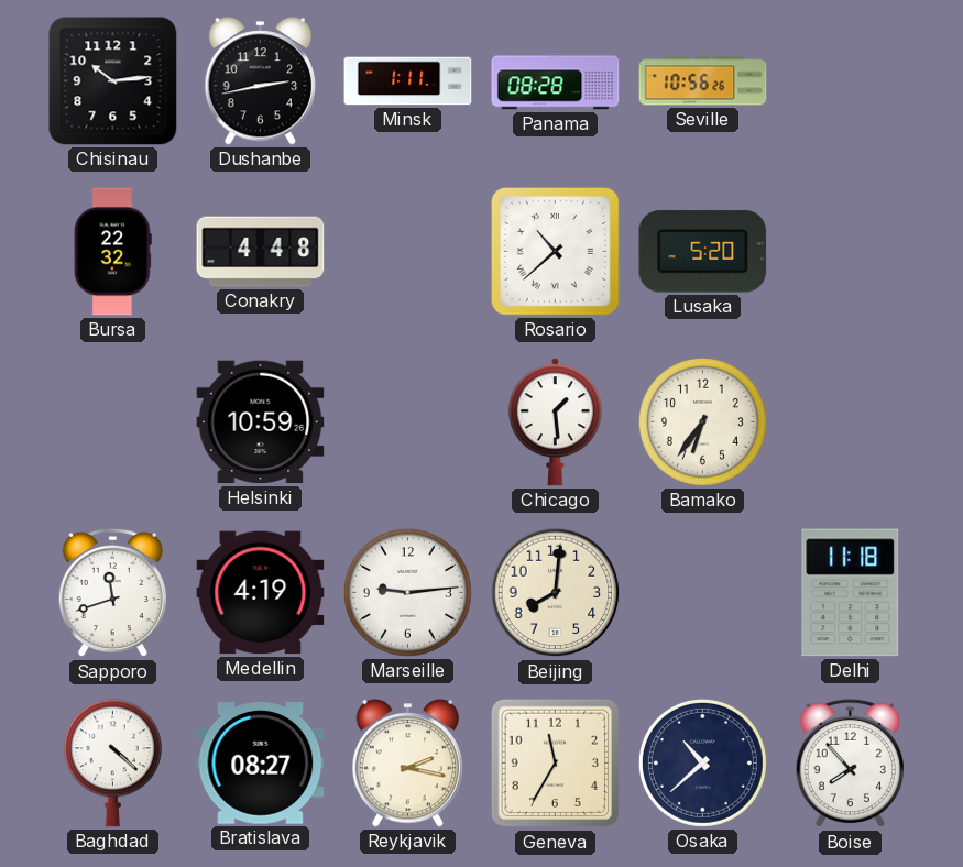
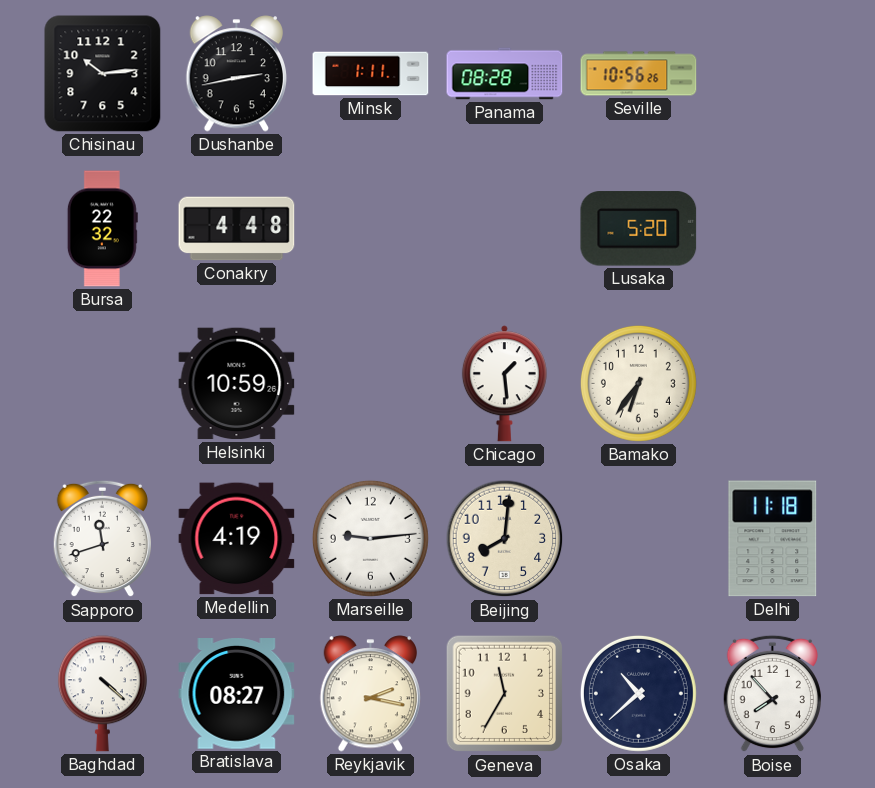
Rosario: 10:38 -> none
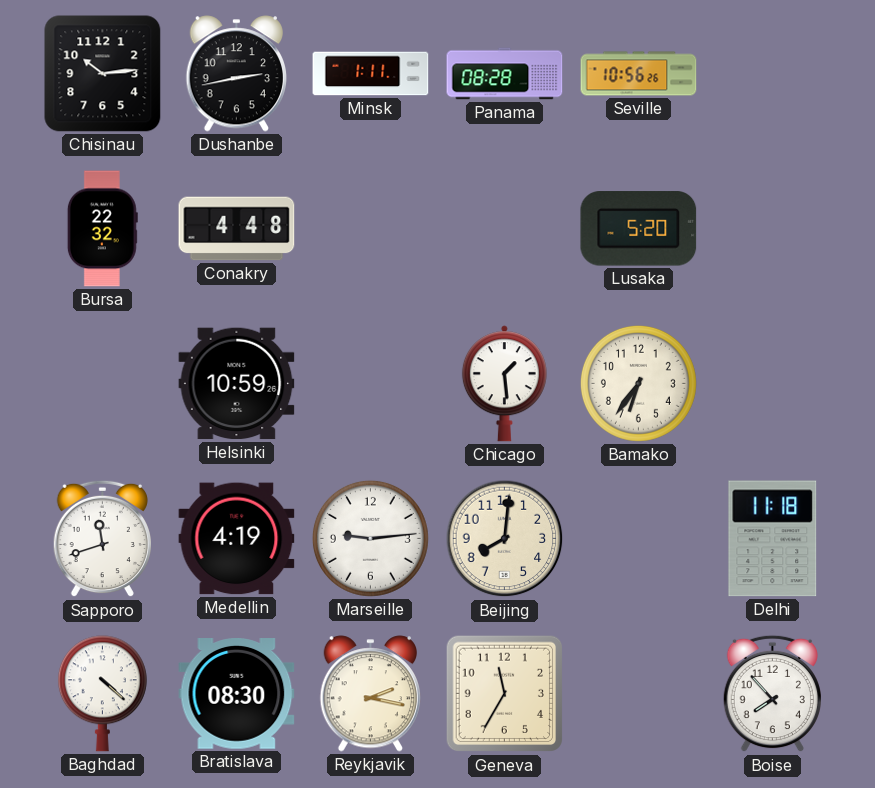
Bratislava: 08:27 -> 08:30
Osaka: 10:38 -> none
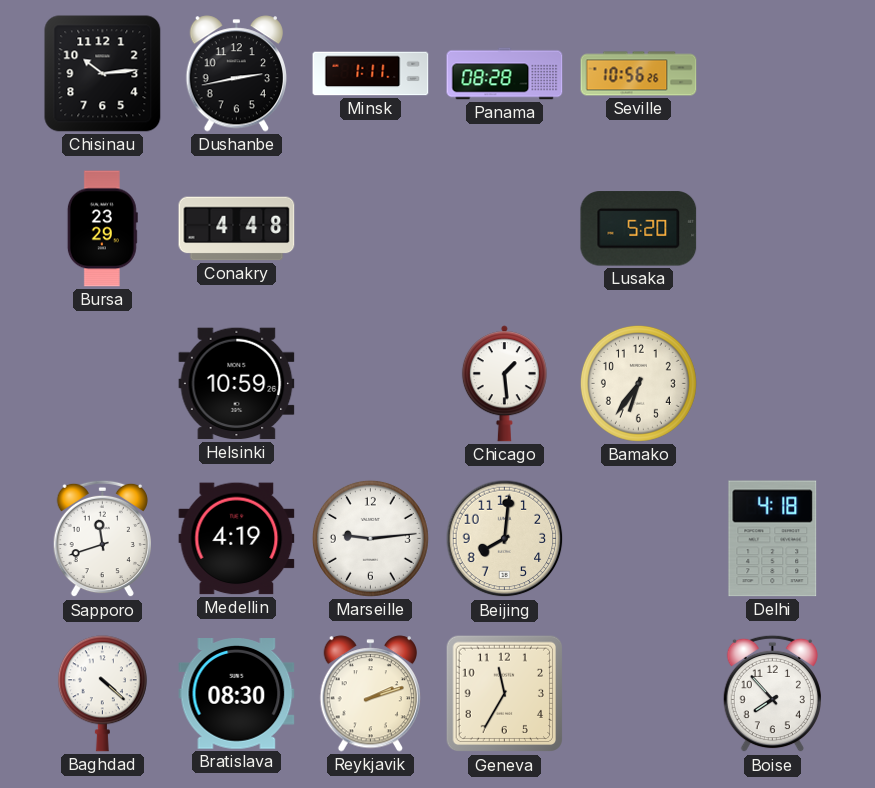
Bursa: 22:32 -> 23:29
Delhi: 11:18 -> 4:18
Reykjavik: 2:17 -> 2:12
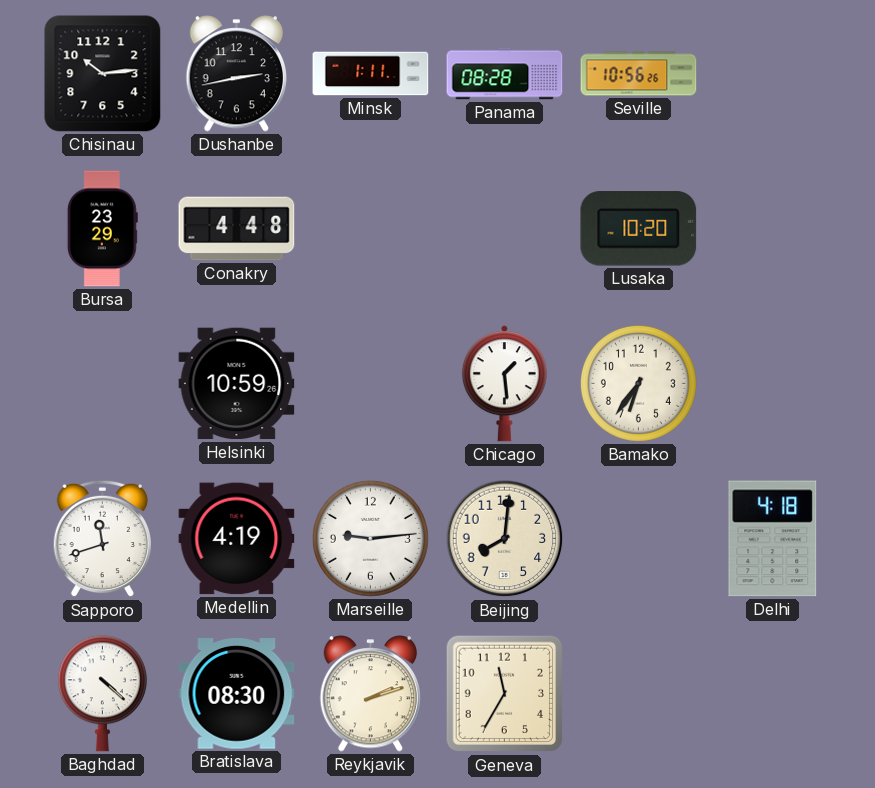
Lusaka: 5:20 -> 10:20
Boise: 7:53 -> none
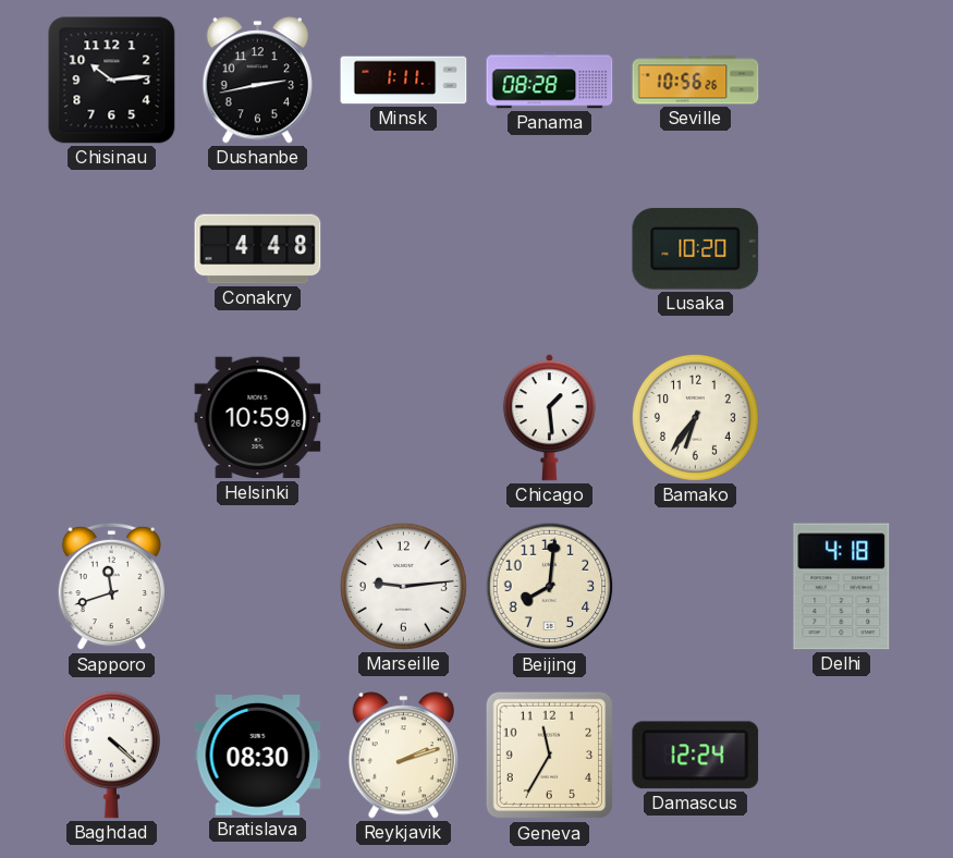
Bursa: 23:29 -> none
Medellin: 4:19 -> none
Damascus: none -> 12:24
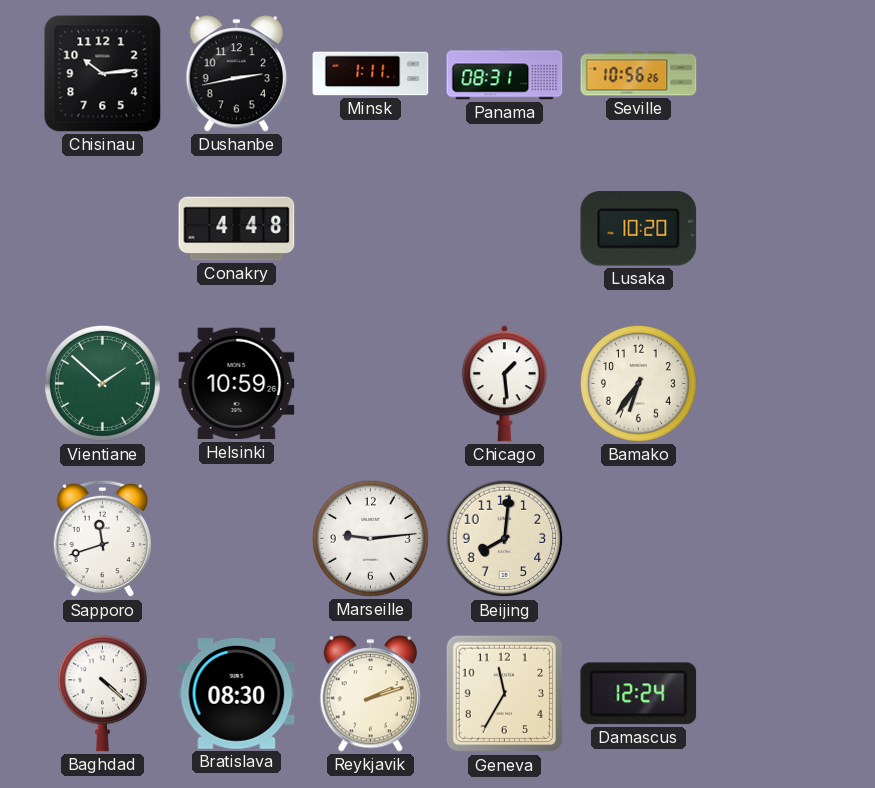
Panama: 08:28 -> 08:31
Vientiane: none -> 1:52
Delhi: 4:18 -> none
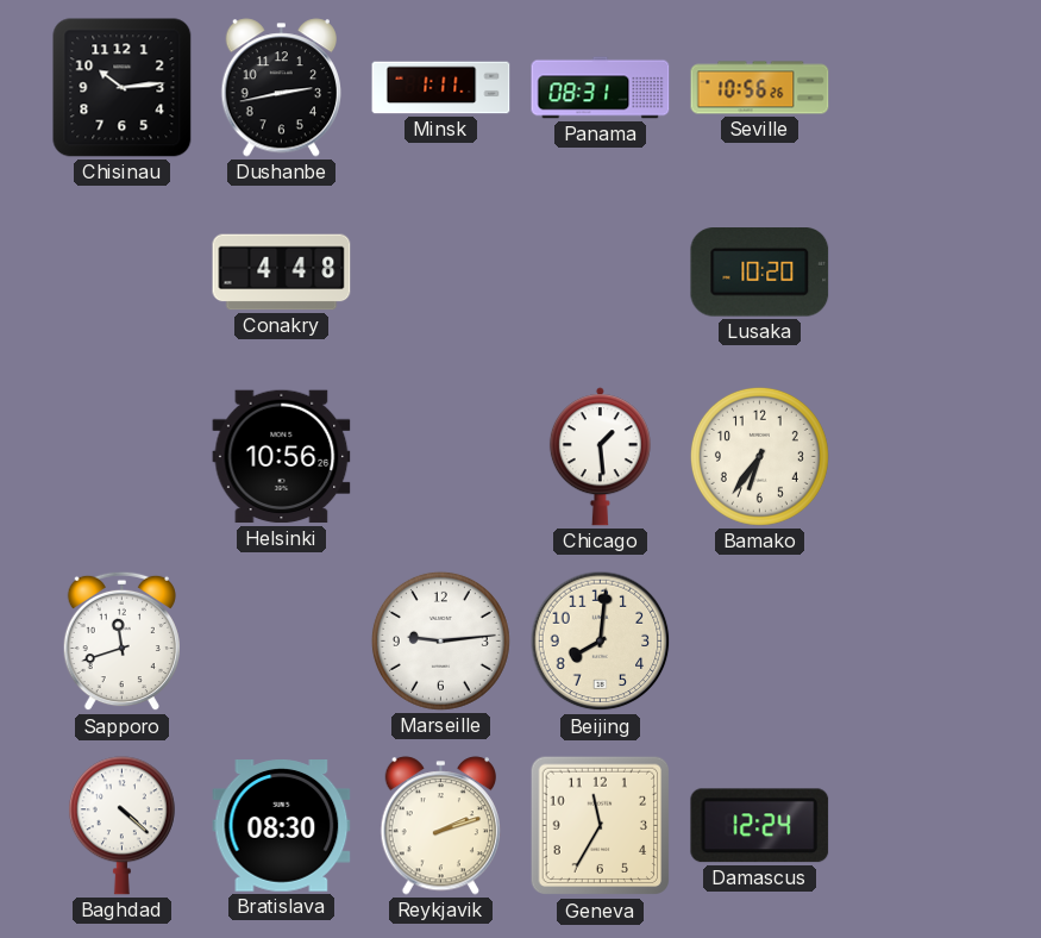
Vientiane: 1:52 -> none
Helsinki: 10:59 -> 10:56
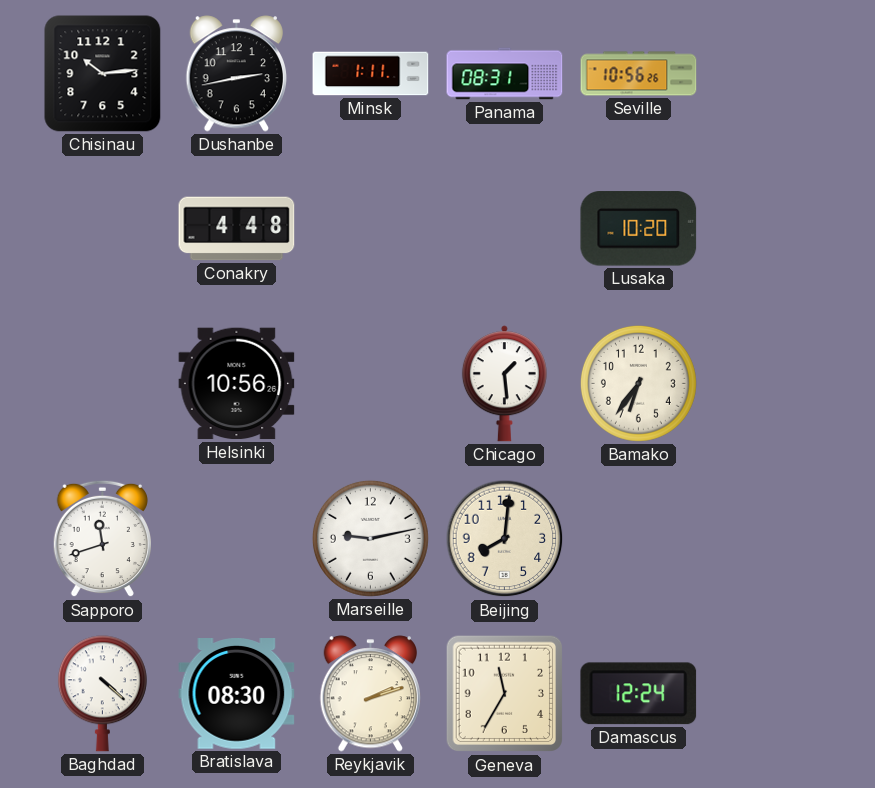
Marseille: 9:14 -> 9:13
